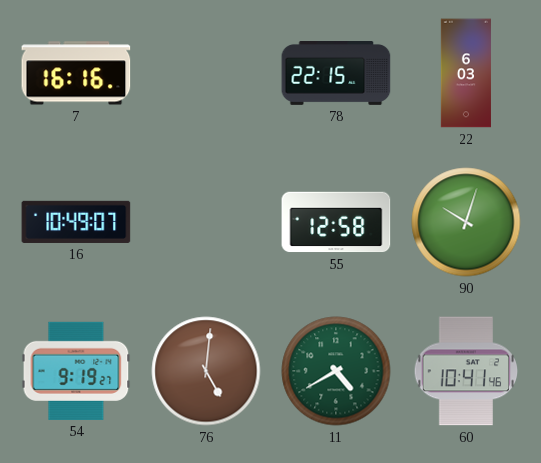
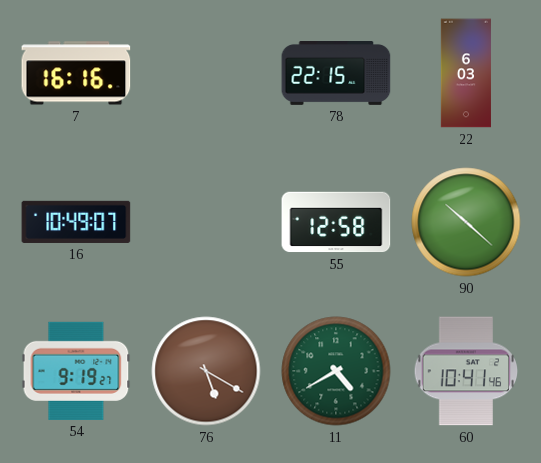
90: 10:03 -> 10:22
76: 5:01 -> 5:20
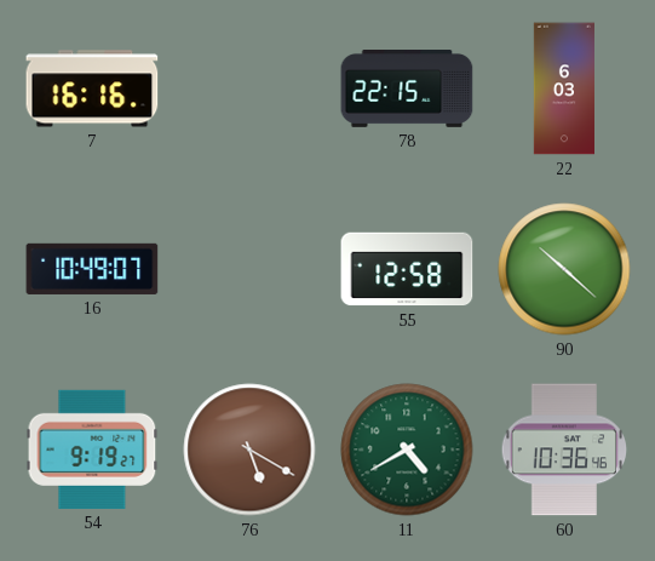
60: 10:41 -> 10:36
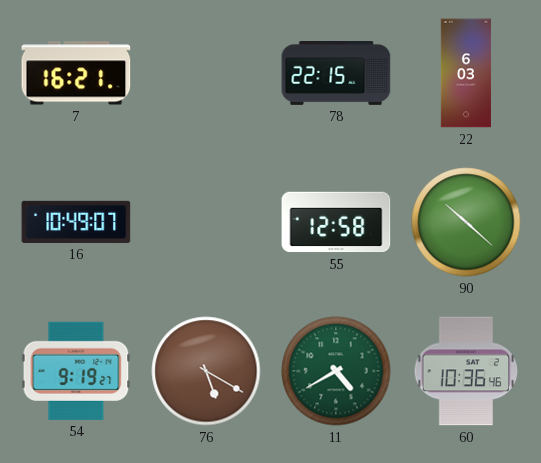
7: 16:16 -> 16:21
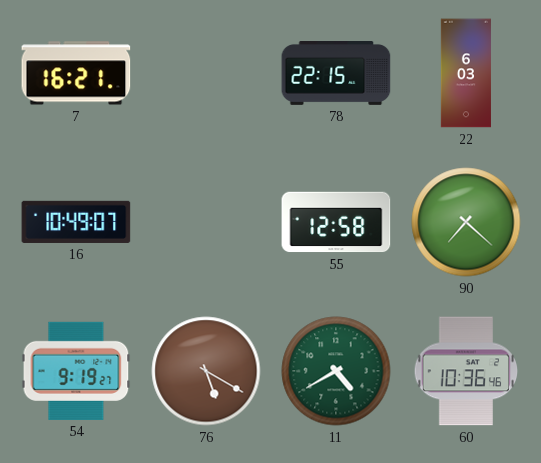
90: 10:22 -> 7:22
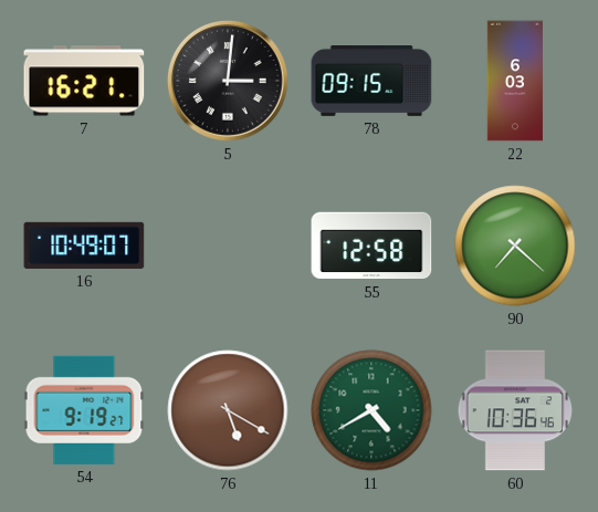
5: none -> 3:01
78: 22:15 -> 09:15
